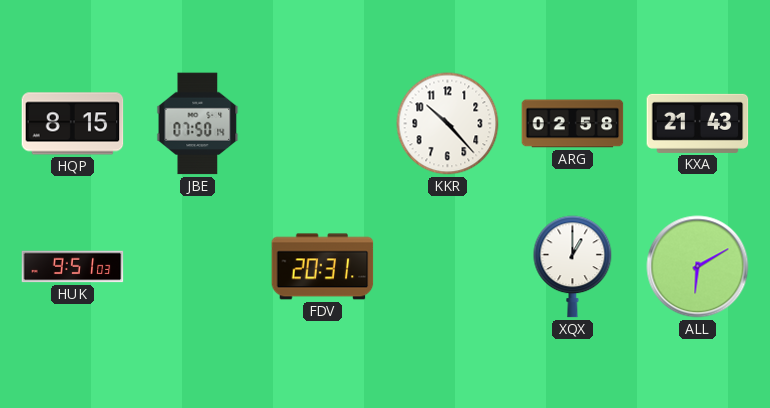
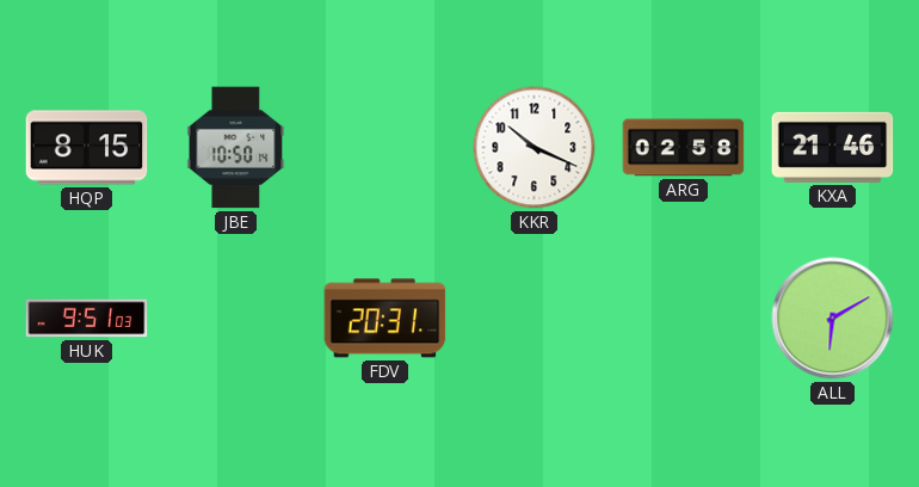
JBE: 07:50 -> 10:50
KKR: 10:23 -> 10:19
KXA: 21:43 -> 21:46
XQX: 1:00 -> none
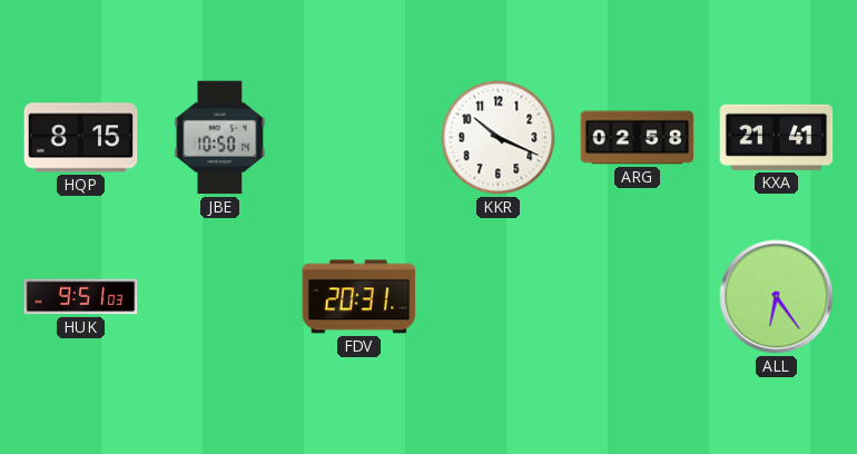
KXA: 21:46 -> 21:41
ALL: 6:10 -> 6:24
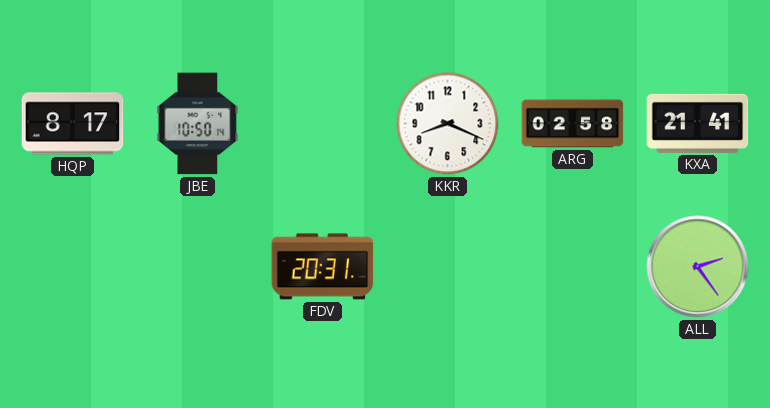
HQP: 8:15 -> 8:17
KKR: 10:19 -> 8:19
HUK: 9:51 -> none
ALL: 6:24 -> 2:24
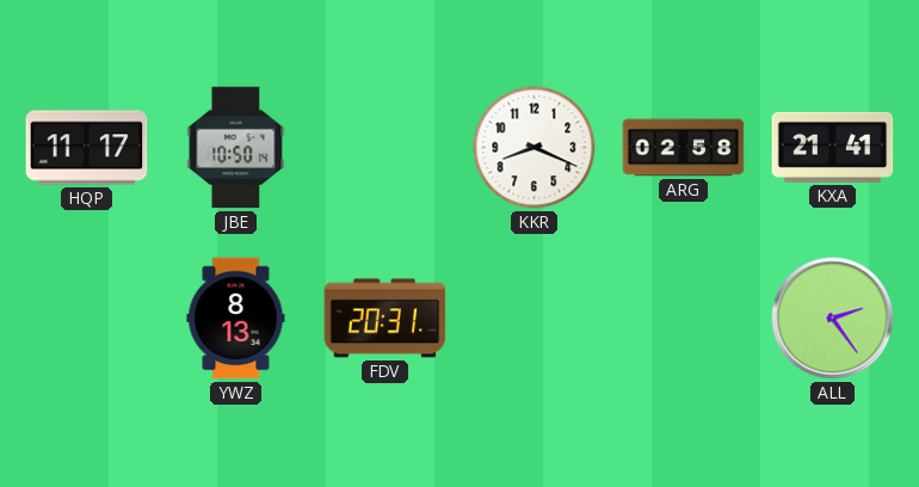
HQP: 8:17 -> 11:17
YWZ: none -> 8:13
